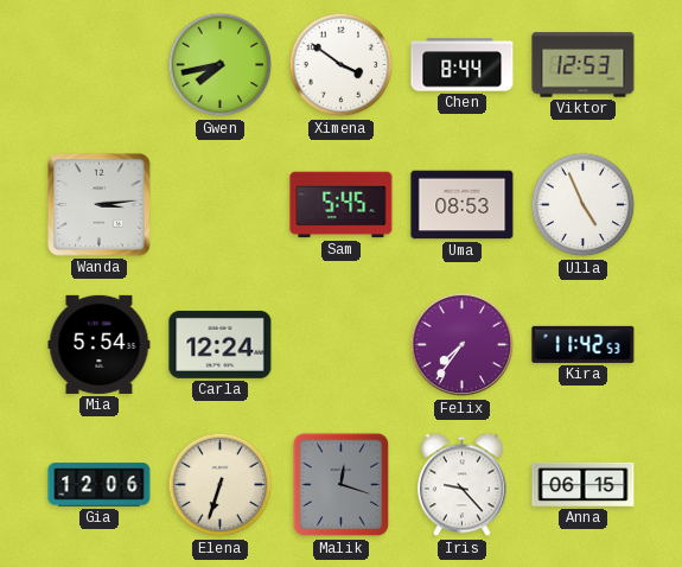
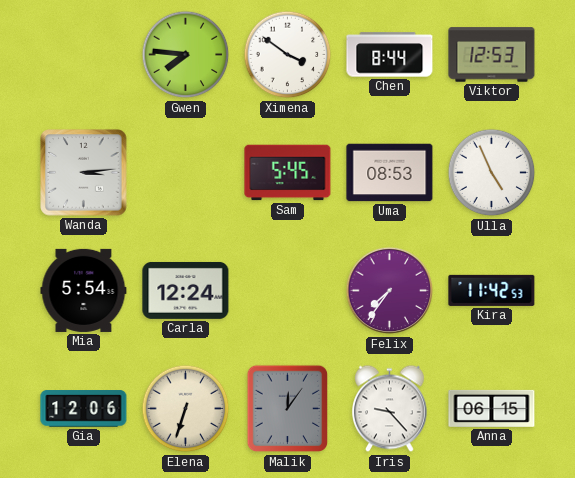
Gwen: 7:43 -> 7:46
Malik: 12:18 -> 12:06
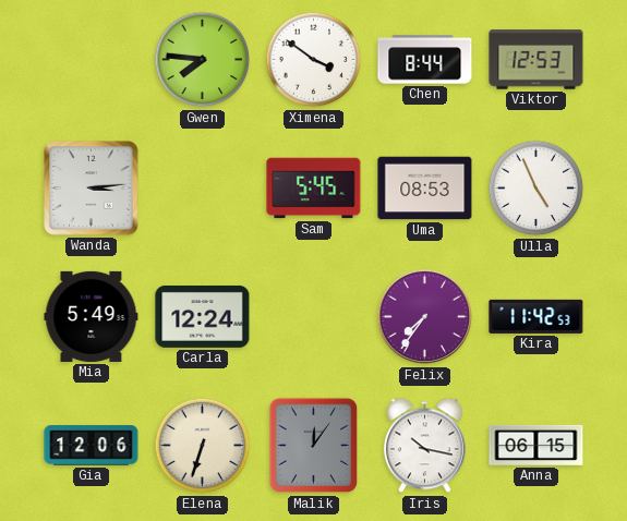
Mia: 5:54 -> 5:49
Iris: 9:23 -> 10:17
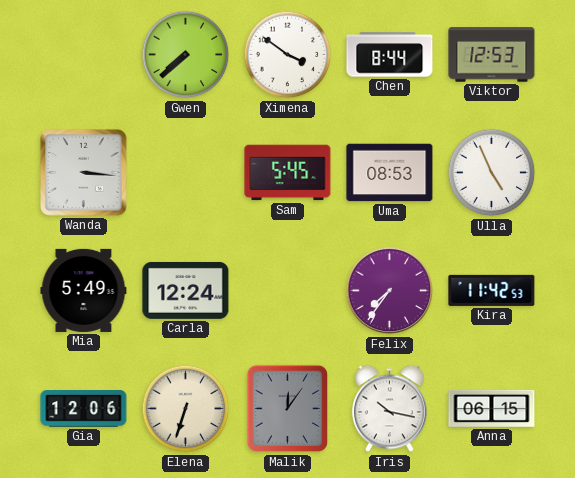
Gwen: 7:46 -> 7:38
Wanda: 3:14 -> 3:16
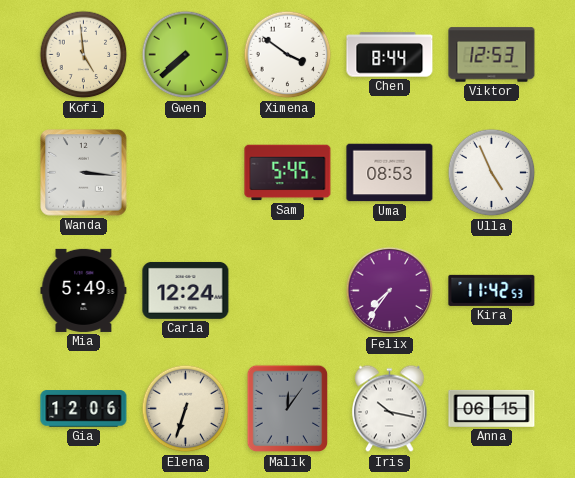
Kofi: none -> 4:59
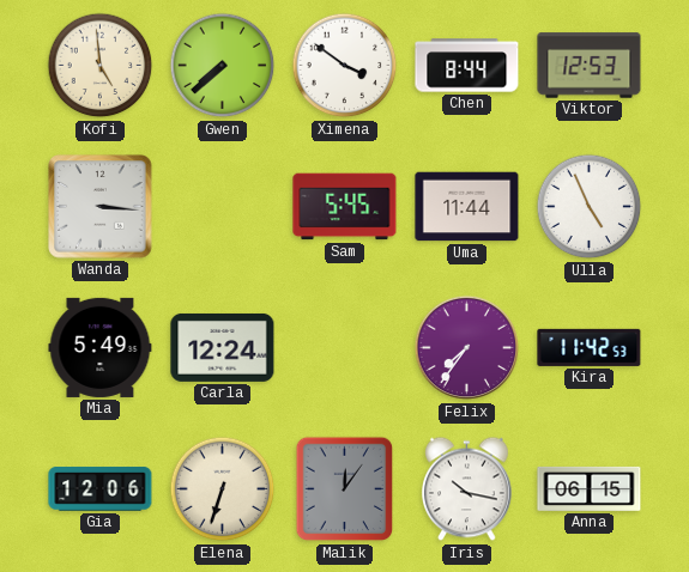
Uma: 08:53 -> 11:44
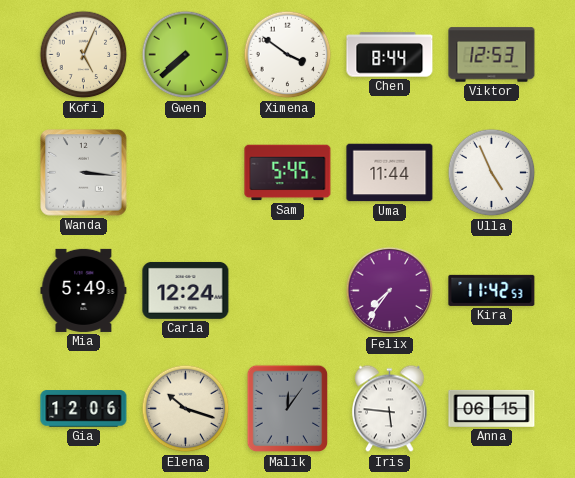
Kofi: 4:59 -> 5:04
Elena: 6:33 -> 10:18
Iris: 10:17 -> 5:46
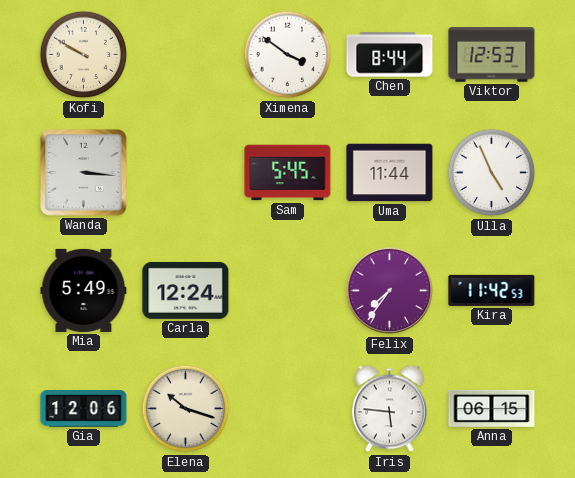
Kofi: 5:04 -> 9:50
Gwen: 7:38 -> none
Malik: 12:06 -> none
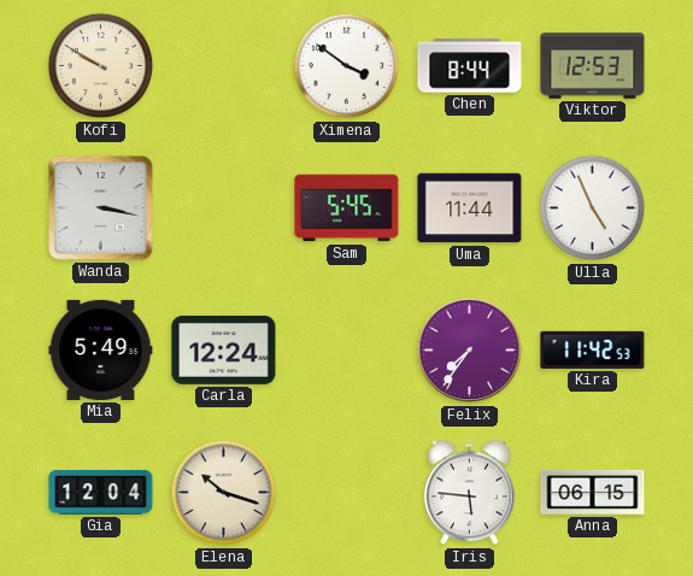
Wanda: 3:16 -> 3:17
Gia: 12:06 -> 12:04
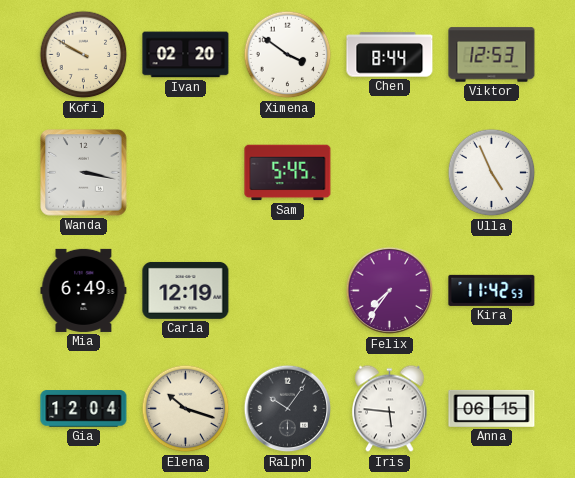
Ivan: none -> 02:20
Uma: 11:44 -> none
Mia: 5:49 -> 6:49
Carla: 12:24 -> 12:19
Ralph: none -> 10:06
